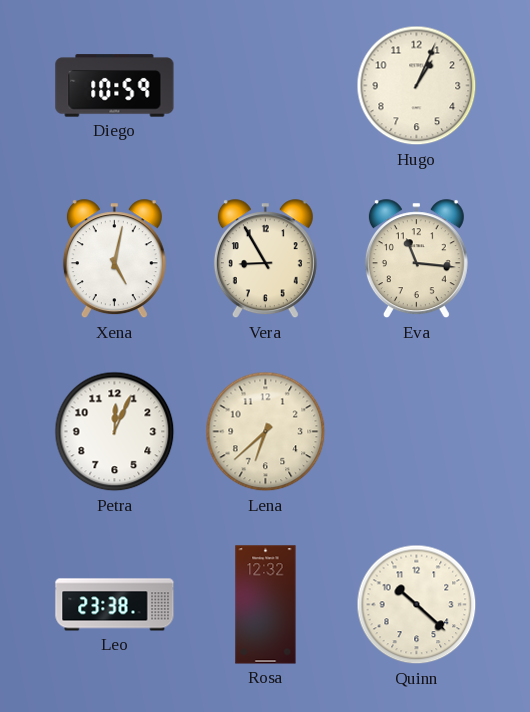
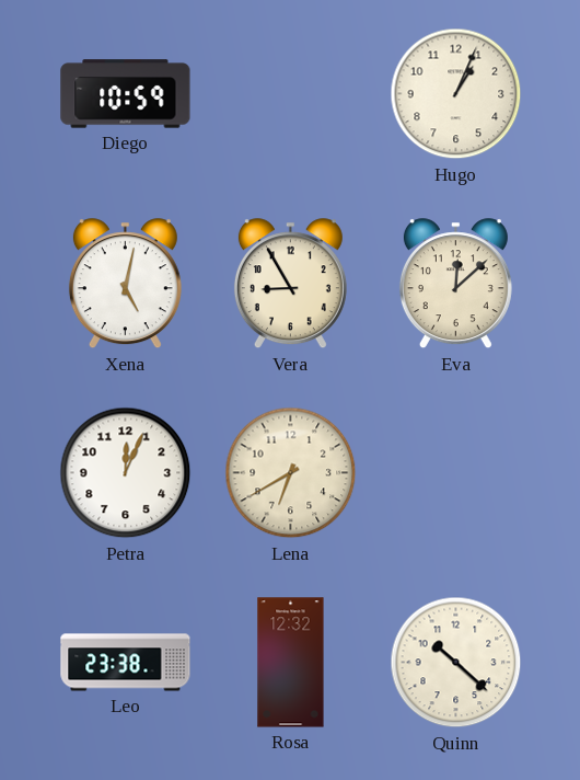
Eva: 11:16 -> 12:08
Lena: 6:38 -> 6:40
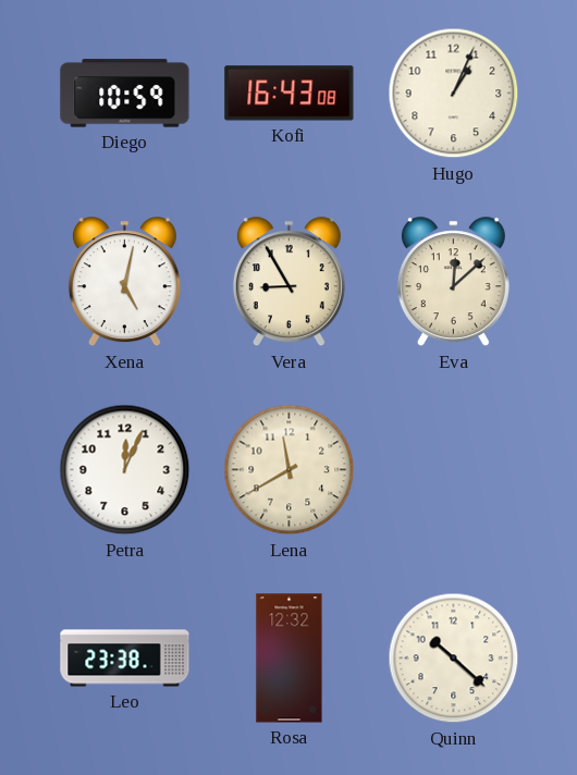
Kofi: none -> 16:43
Lena: 6:40 -> 11:40
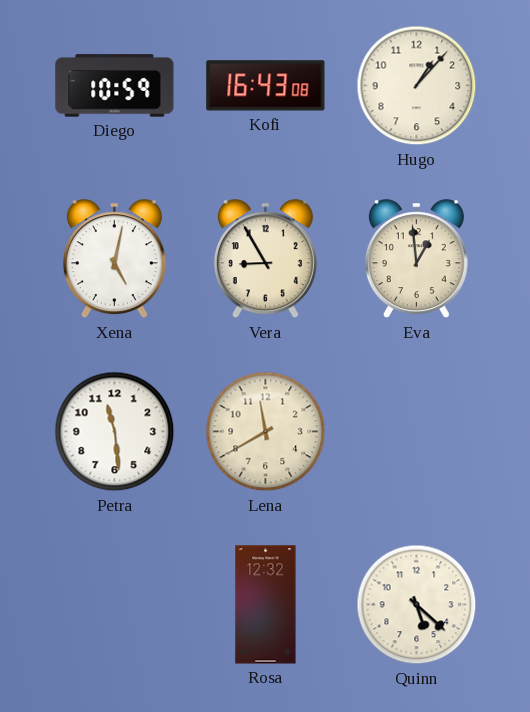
Hugo: 1:04 -> 1:07
Eva: 12:08 -> 12:59
Petra: 12:04 -> 11:29
Leo: 23:38 -> none
Quinn: 10:22 -> 5:22
